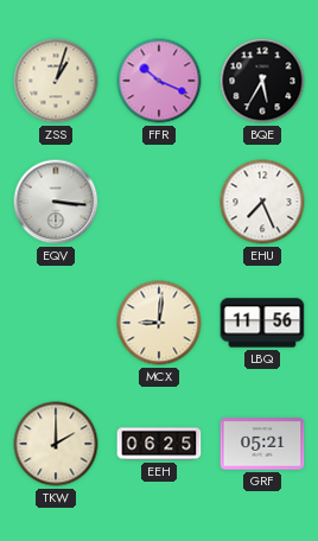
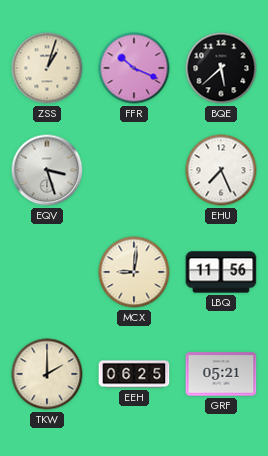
BQE: 5:35 -> 5:38
EQV: 3:16 -> 3:27
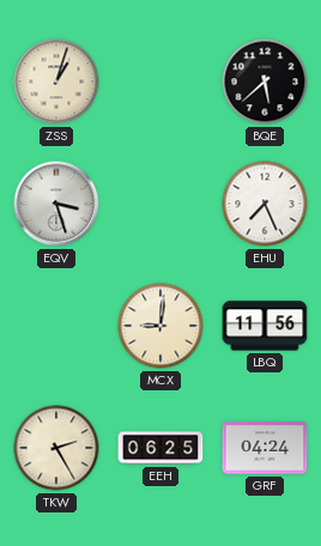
FFR: 10:19 -> none
TKW: 2:00 -> 2:25
GRF: 05:21 -> 04:24
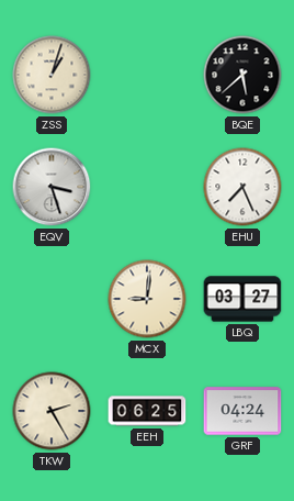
LBQ: 11:56 -> 03:27
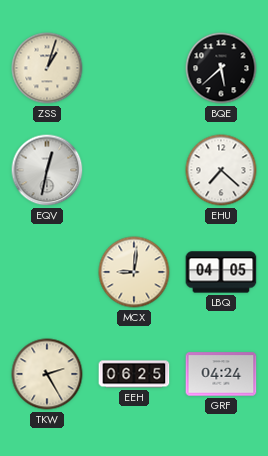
EQV: 3:27 -> 12:32
EHU: 7:26 -> 7:22
LBQ: 03:27 -> 04:05
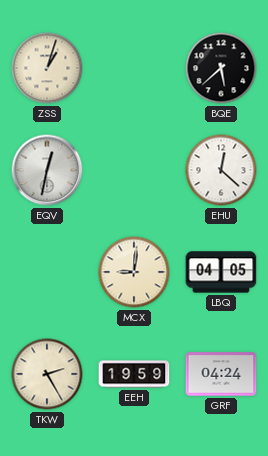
EHU: 7:22 -> 12:22
EEH: 06:25 -> 19:59
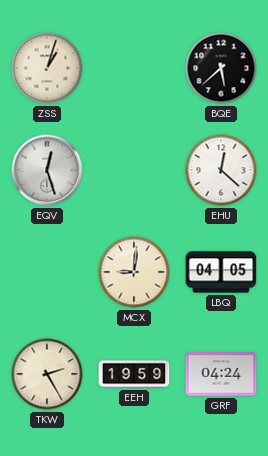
EQV: 12:32 -> 12:27
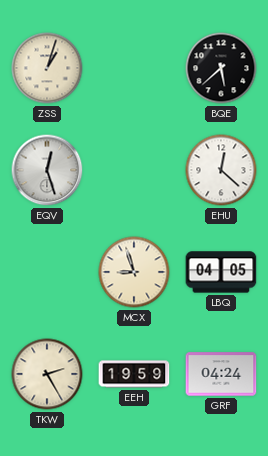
MCX: 9:01 -> 8:57
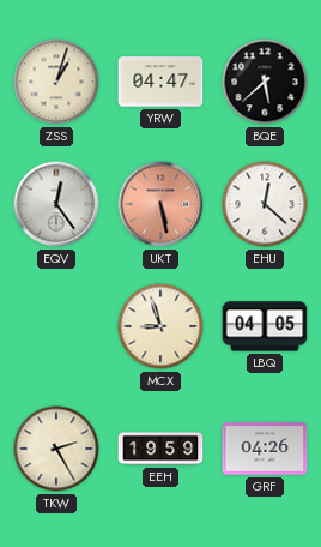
YRW: none -> 04:47
EQV: 12:27 -> 12:24
UKT: none -> 5:28
GRF: 04:24 -> 04:26
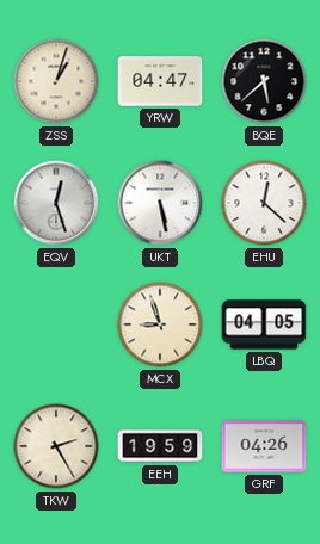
EQV: 12:24 -> 12:27
UKT dial: salmon -> white
